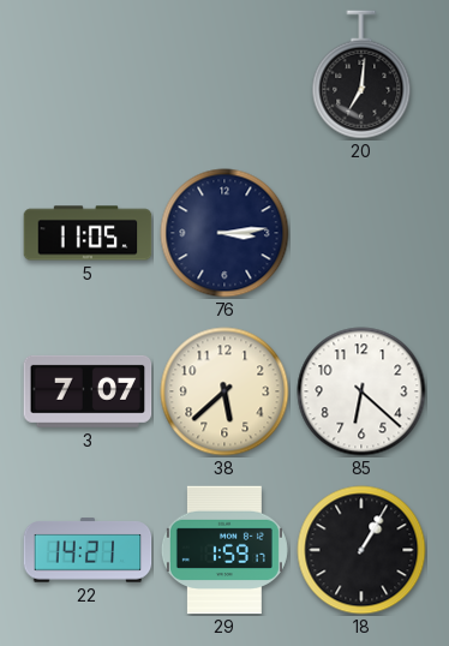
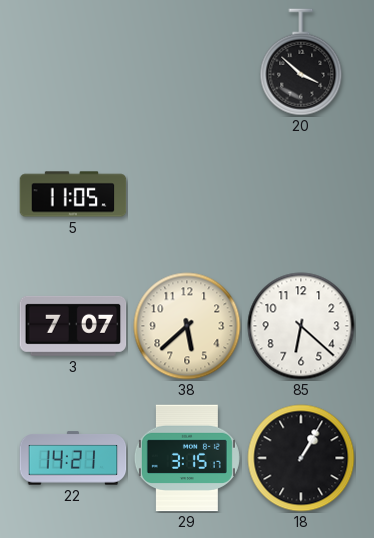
20: 7:01 -> 3:52
76: 3:14 -> none
29: 1:59 -> 3:15
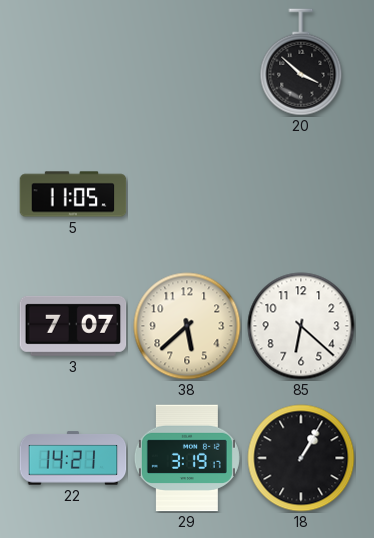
29: 3:15 -> 3:19
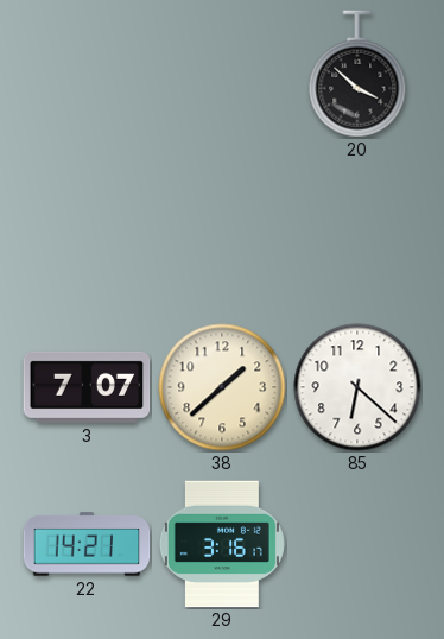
5: 11:05 -> none
38: 5:38 -> 1:38
29: 3:19 -> 3:16
18: 1:05 -> none
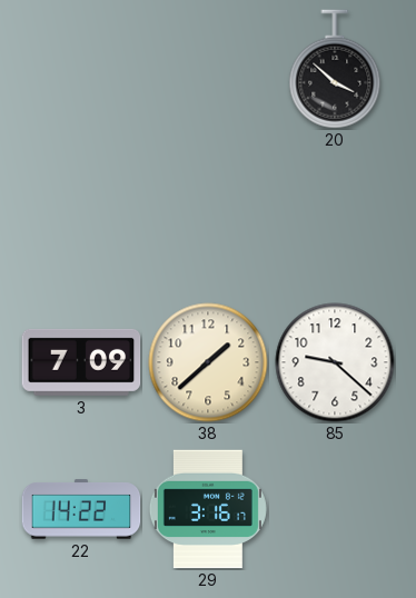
3: 7:07 -> 7:09
85: 6:22 -> 9:22
22: 14:21 -> 14:22
